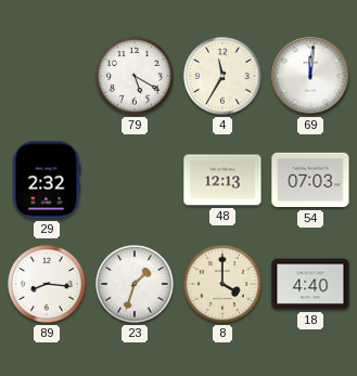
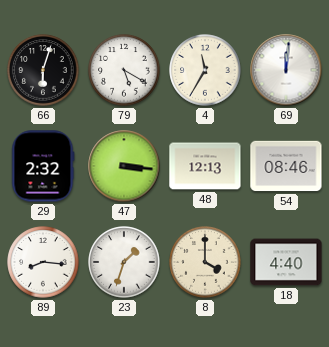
66: none -> 6:03
47: none -> 3:16
54: 07:03 -> 08:46
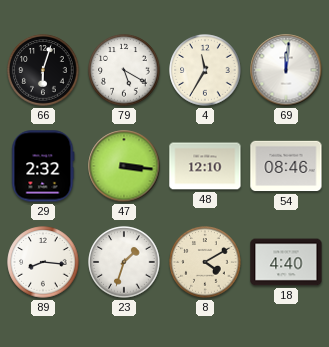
48: 12:13 -> 12:10
8: 4:00 -> 4:10
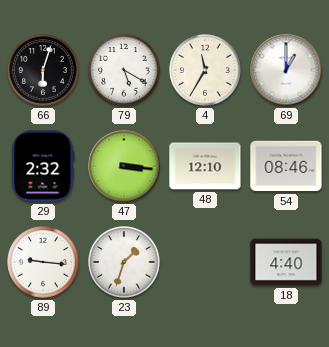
69: 12:01 -> 1:00
89: 8:16 -> 9:16
8: 4:10 -> none
